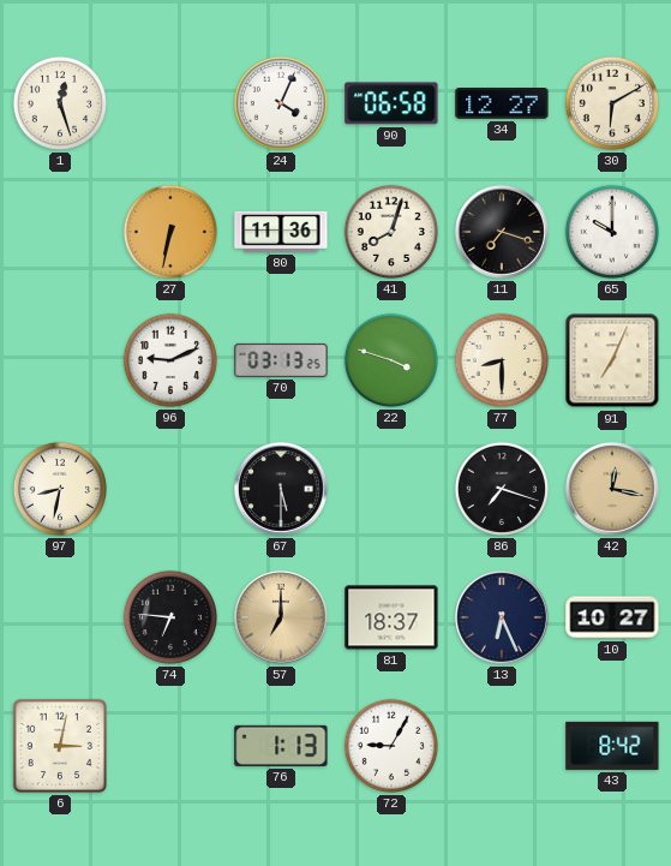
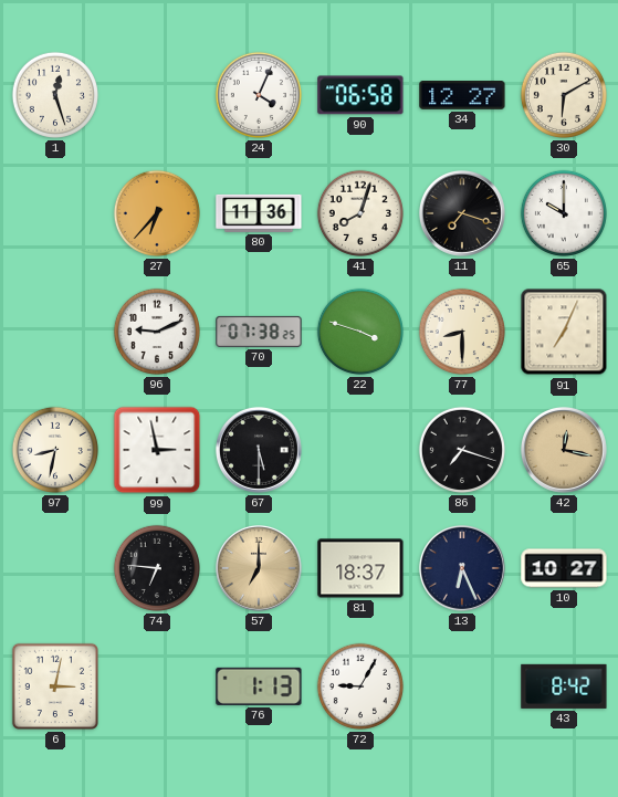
27: 6:32 -> 6:37
70: 03:13 -> 07:38
99: none -> 2:58
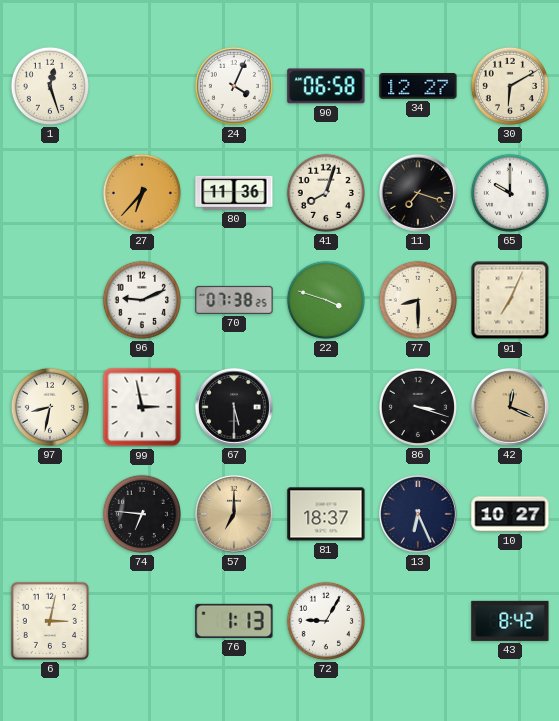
86: 7:18 -> 3:18
42: 12:17 -> 12:19
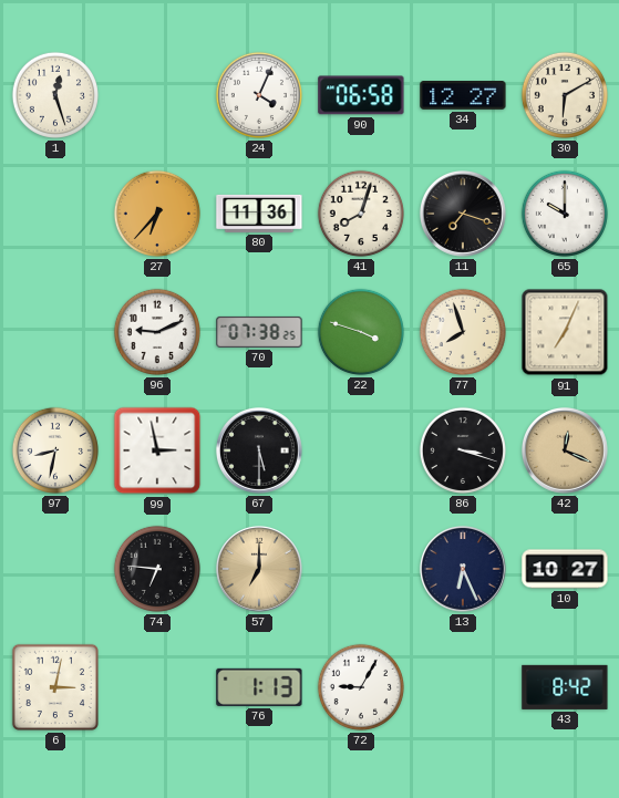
77: 8:30 -> 7:57
81: 18:37 -> none
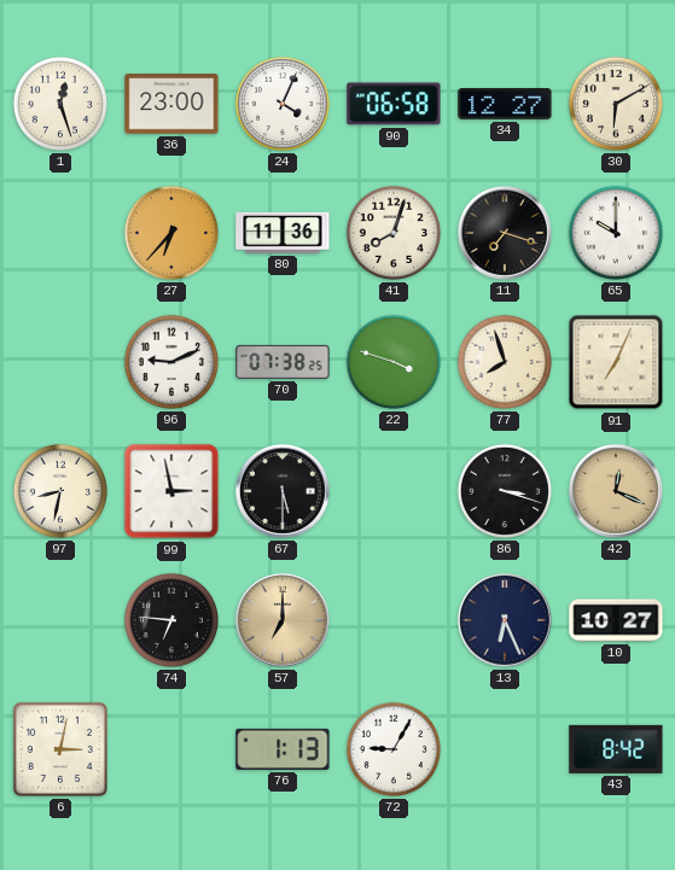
36: none -> 23:00
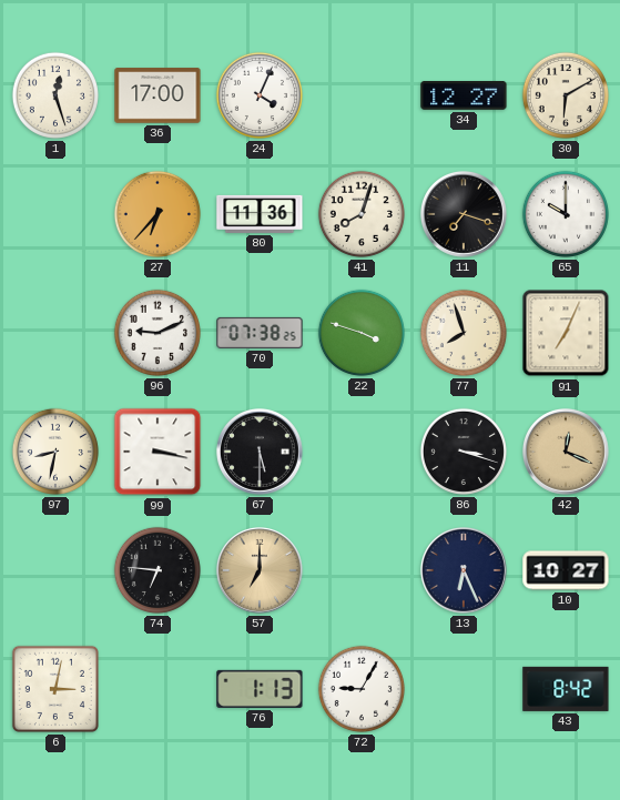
36: 23:00 -> 17:00
90: 06:58 -> none
99: 2:58 -> 3:17
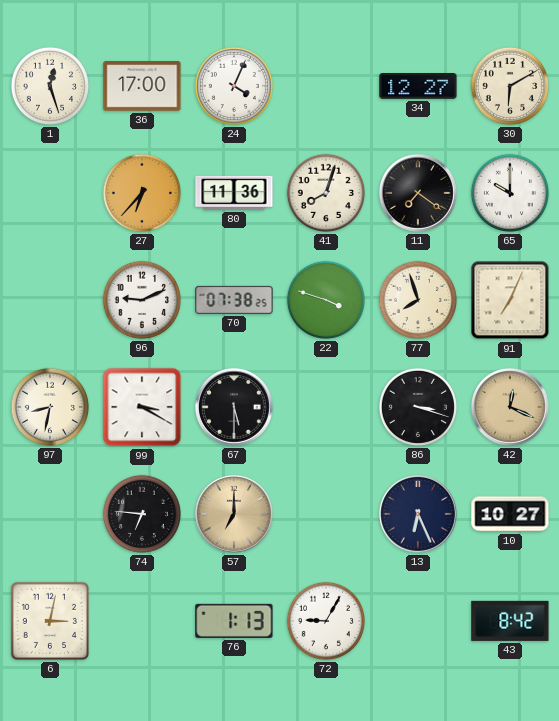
11: 7:18 -> 7:21
99: 3:17 -> 3:20
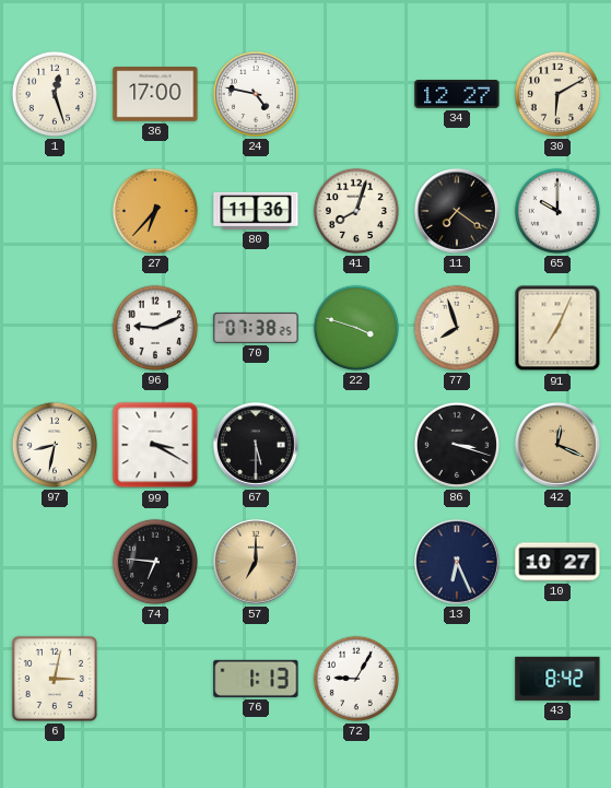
24: 4:04 -> 4:47
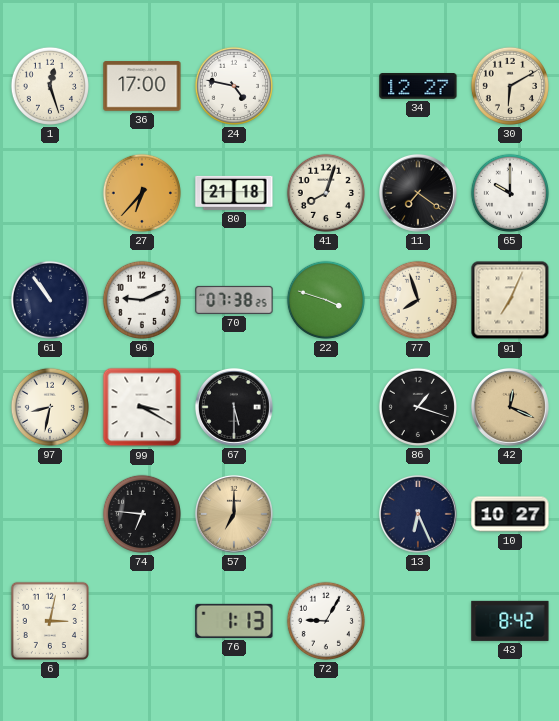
80: 11:36 -> 21:18
61: none -> 10:54
86: 3:18 -> 1:18
